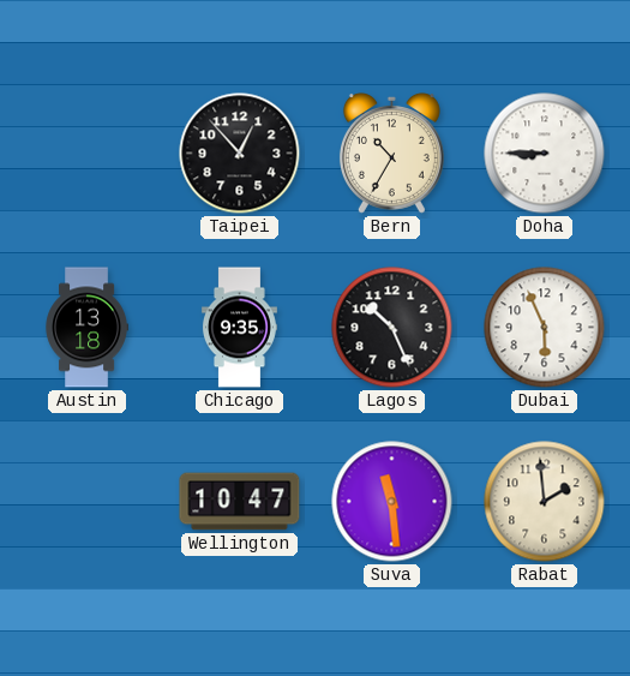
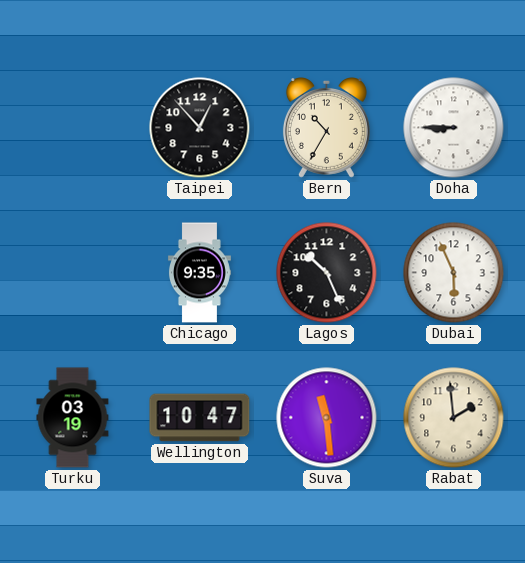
Austin: 13:18 -> none
Turku: none -> 03:19
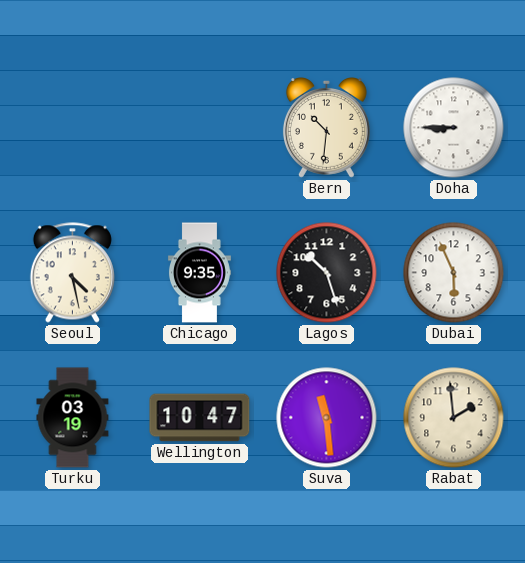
Taipei: 12:53 -> none
Bern: 10:35 -> 10:31
Seoul: none -> 4:28
Lagos: 10:26 -> 10:27
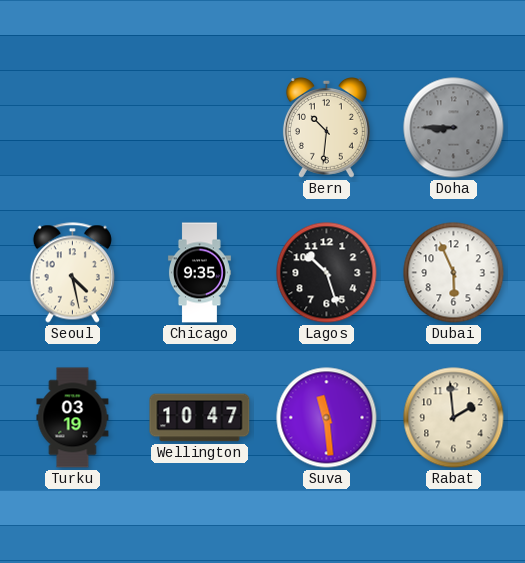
Doha dial: white -> grey
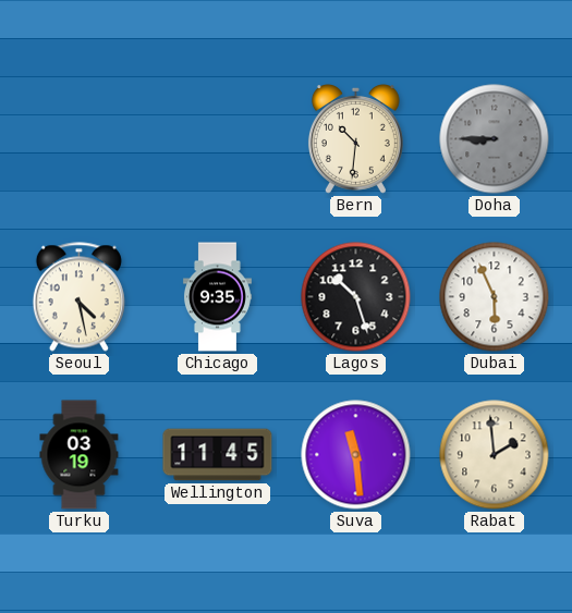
Wellington: 10:47 -> 11:45
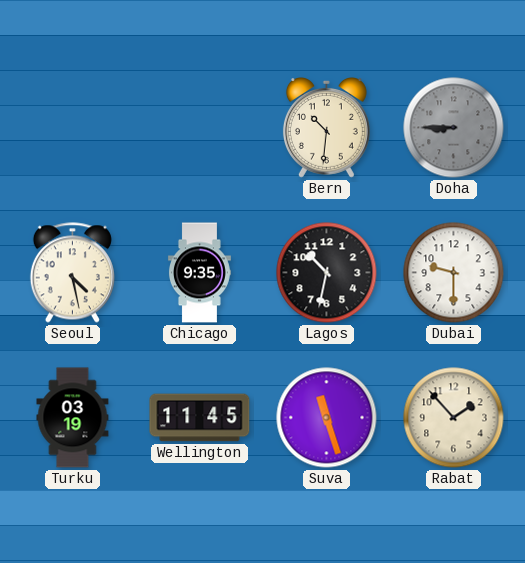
Lagos: 10:27 -> 10:32
Dubai: 5:56 -> 9:30
Suva: 11:29 -> 11:27
Rabat: 1:59 -> 1:53
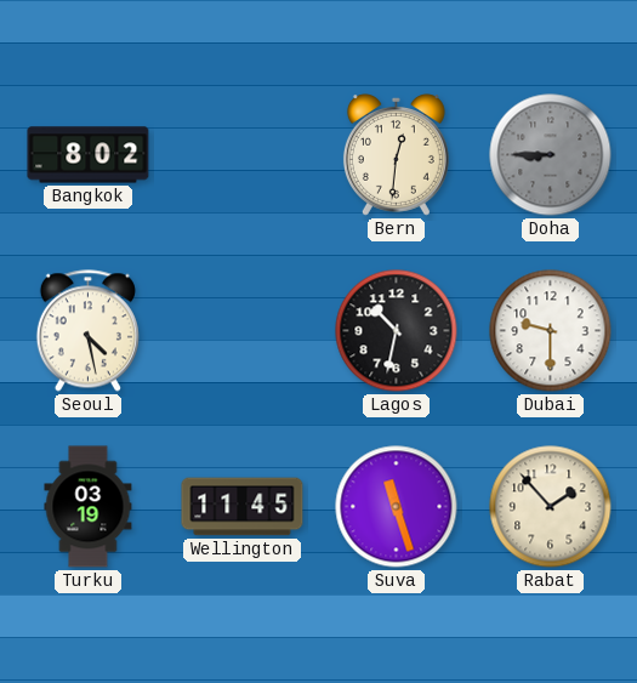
Bangkok: none -> 8:02
Bern: 10:31 -> 12:31
Chicago: 9:35 -> none
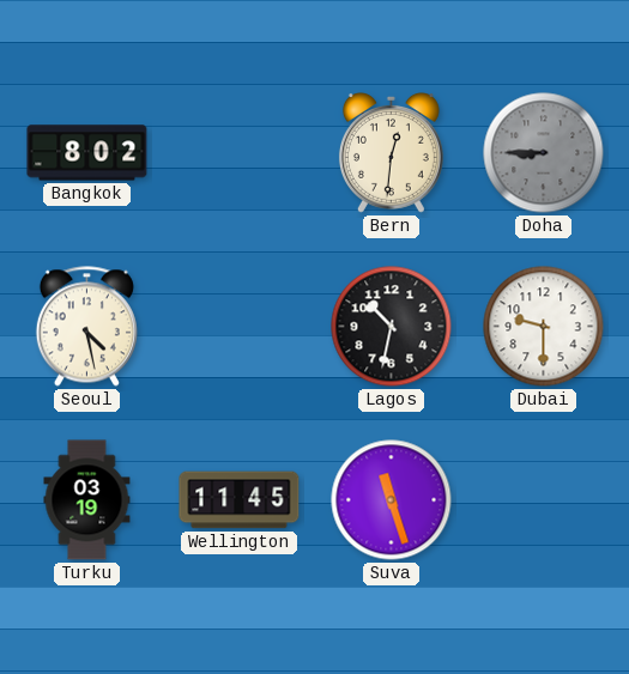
Rabat: 1:53 -> none
